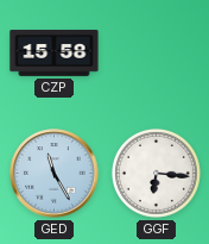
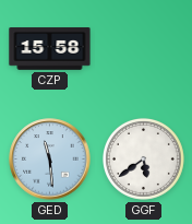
GED: 11:25 -> 11:29
GGF: 6:16 -> 5:39
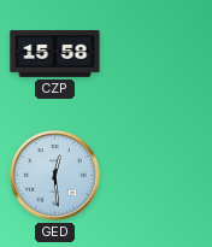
GED: 11:29 -> 12:29
GGF: 5:39 -> none
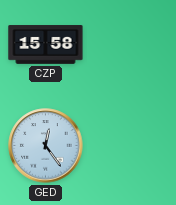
GED: 12:29 -> 12:24
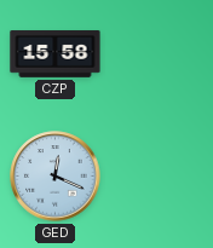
GED: 12:24 -> 12:19
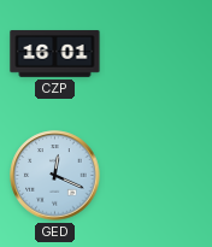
CZP: 15:58 -> 16:01
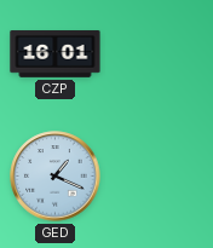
GED: 12:19 -> 1:19
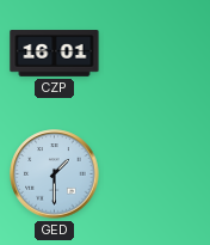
GED: 1:19 -> 1:30
